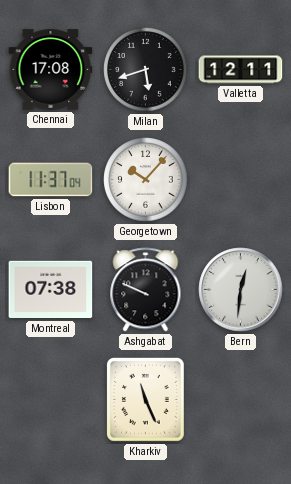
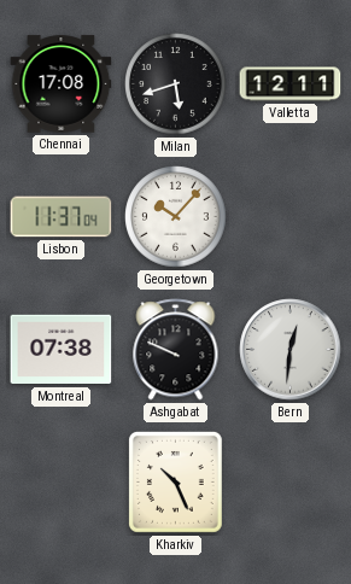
Kharkiv: 11:26 -> 10:26
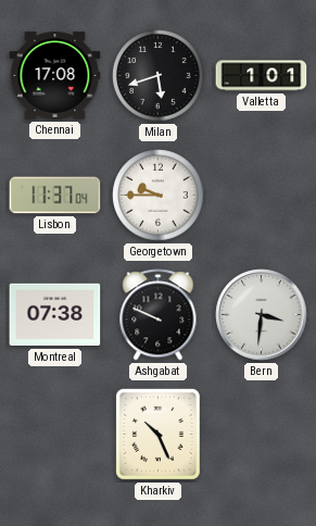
Valletta: 12:11 -> 1:01
Georgetown: 10:07 -> 9:45
Bern: 12:31 -> 3:31
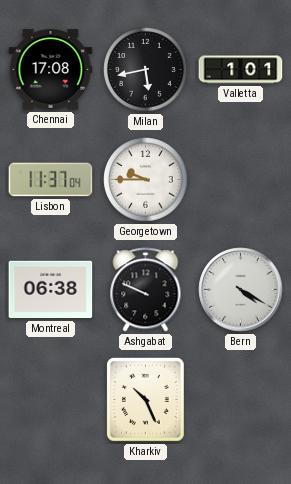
Milan: 5:42 -> 5:43
Montreal: 07:38 -> 06:38
Bern: 3:31 -> 4:20
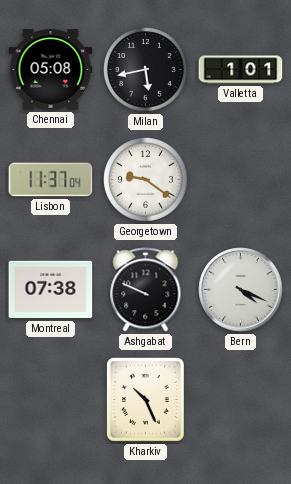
Chennai: 17:08 -> 05:08
Georgetown: 9:45 -> 9:21
Montreal: 06:38 -> 07:38
Bern: 4:20 -> 4:19
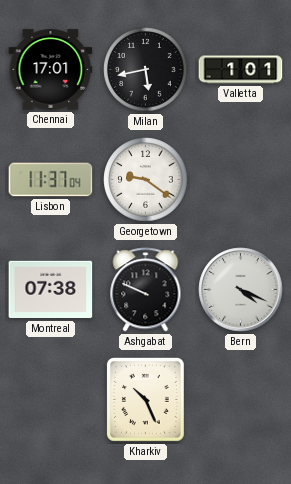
Chennai: 05:08 -> 17:01
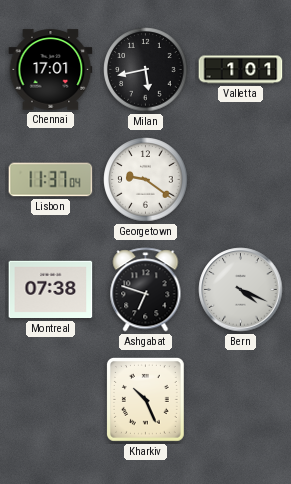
Ashgabat: 9:49 -> 6:48
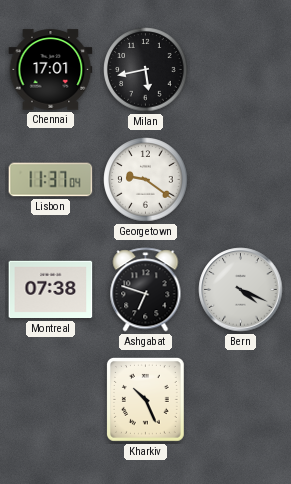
Valletta: 1:01 -> none
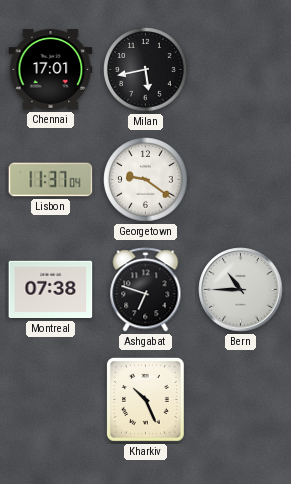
Bern: 4:19 -> 10:45
